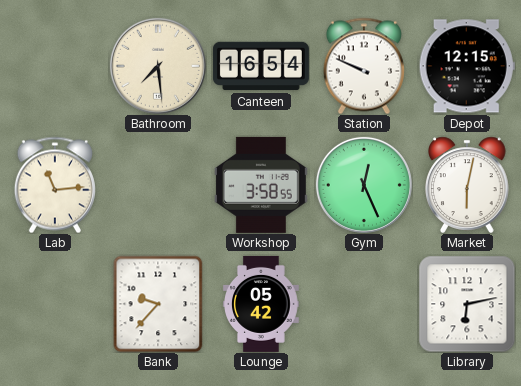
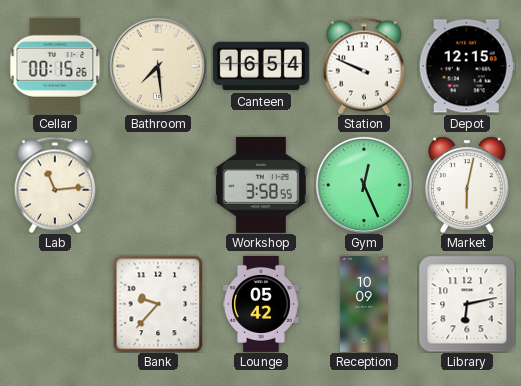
Cellar: none -> 00:15
Reception: none -> 10:09
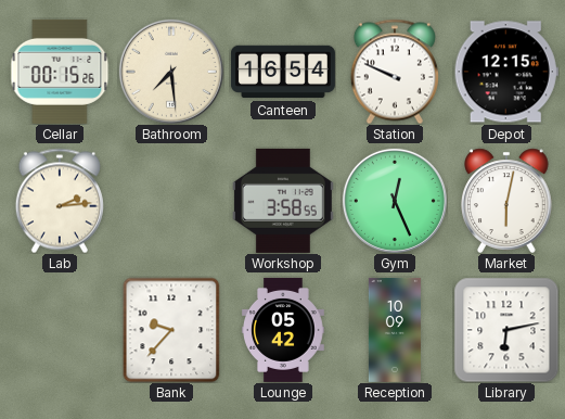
Lab: 11:14 -> 2:14
